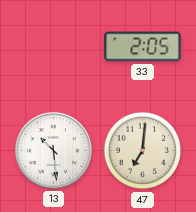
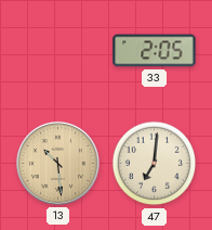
13 dial: white -> champagne
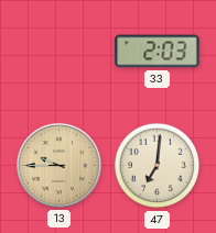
33: 2:05 -> 2:03
13: 10:29 -> 9:45
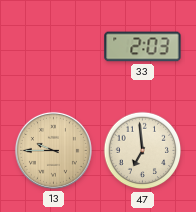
47: 7:01 -> 6:59
